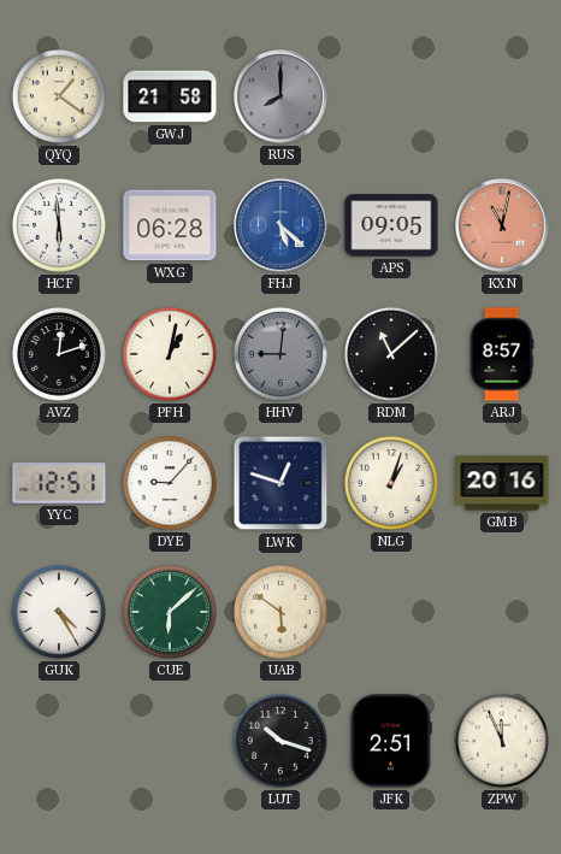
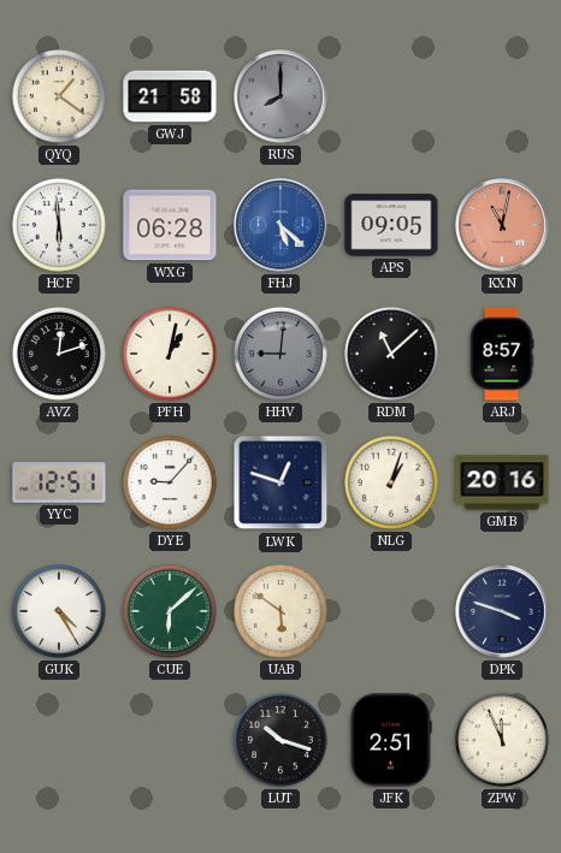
DPK: none -> 3:48
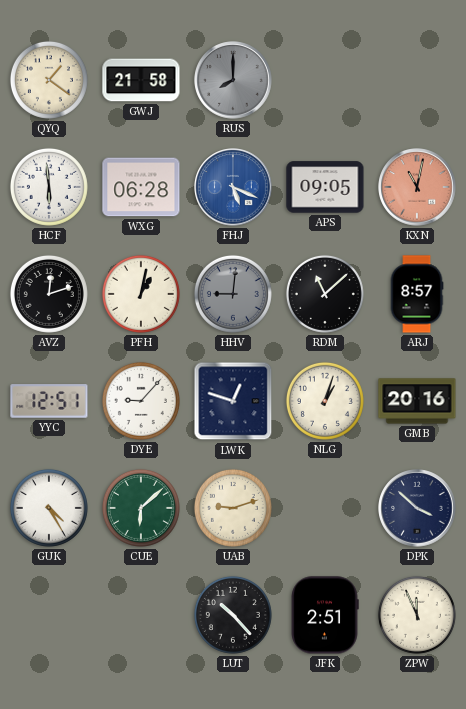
FHJ: 5:22 -> 5:19
UAB: 5:51 -> 9:12
DPK: 3:48 -> 3:52
LUT: 10:18 -> 10:23
